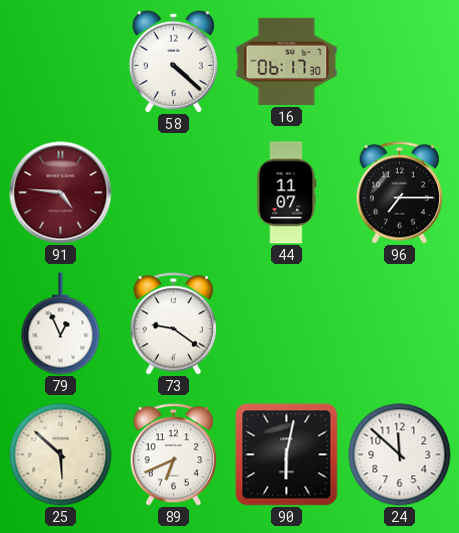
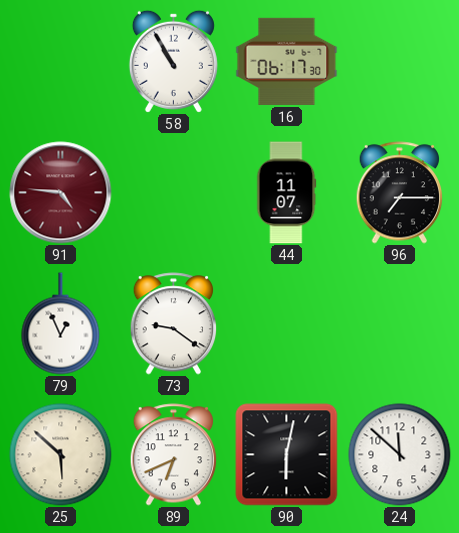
58: 4:22 -> 10:55
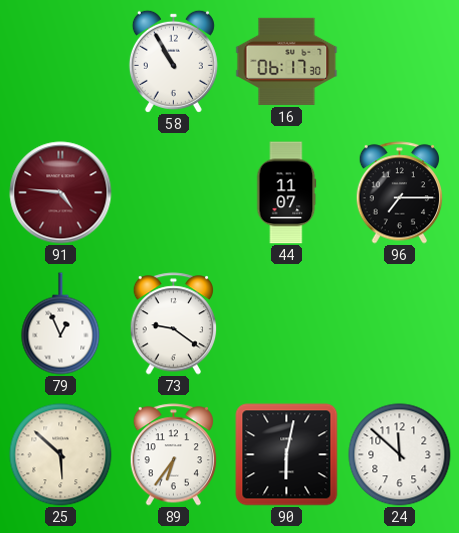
89: 6:41 -> 6:36
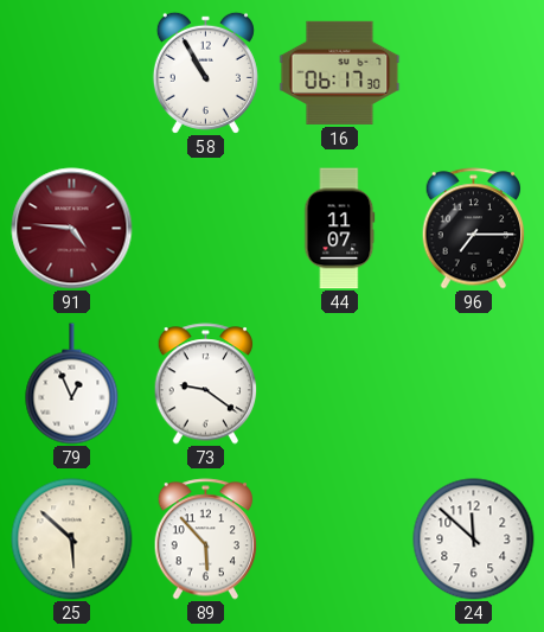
89: 6:36 -> 5:53
90: 6:02 -> none
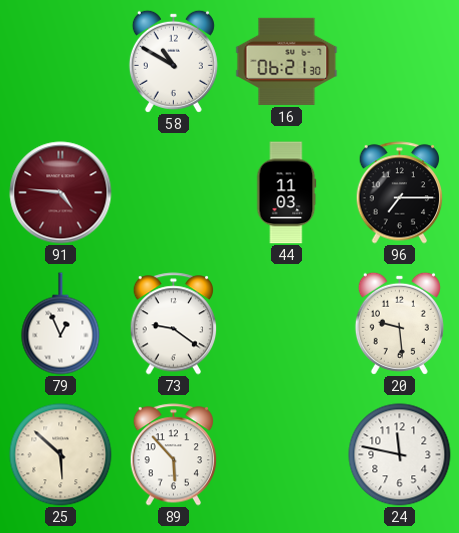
58: 10:55 -> 10:50
16: 06:17 -> 06:21
44: 11:07 -> 11:03
20: none -> 9:29
24: 11:52 -> 11:47
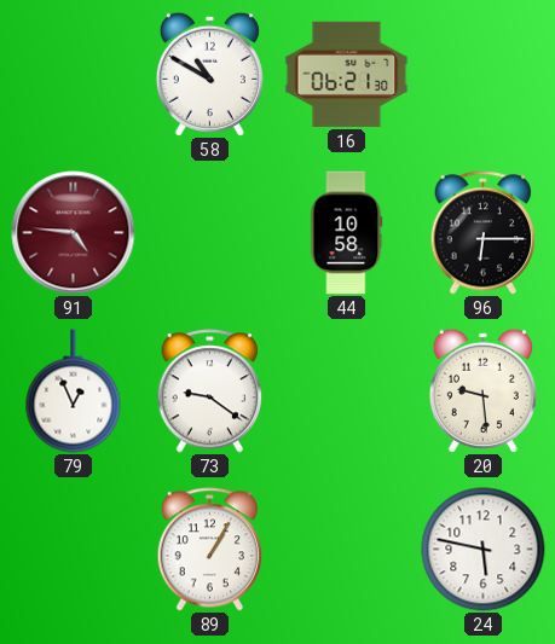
44: 11:03 -> 10:58
96: 7:15 -> 6:15
25: 5:52 -> none
89: 5:53 -> 1:05
24: 11:47 -> 5:47
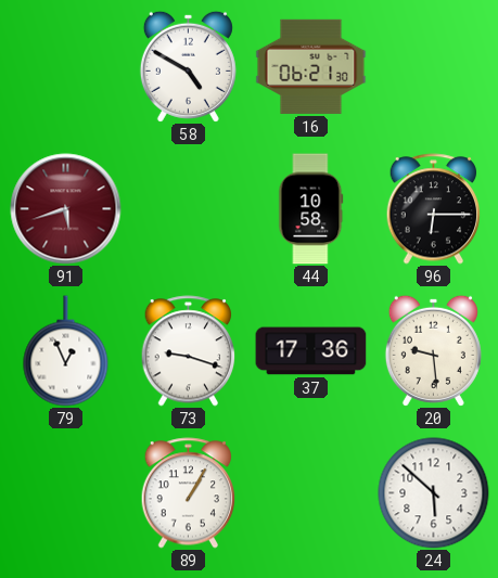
58: 10:50 -> 4:50
91: 4:46 -> 5:42
73: 9:21 -> 9:18
37: none -> 17:36
24: 5:47 -> 5:52
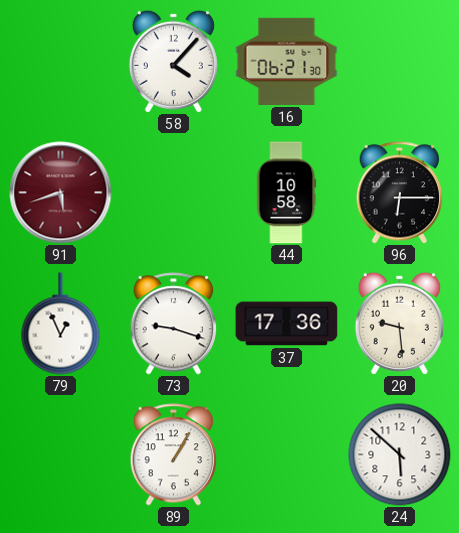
58: 4:50 -> 4:07
